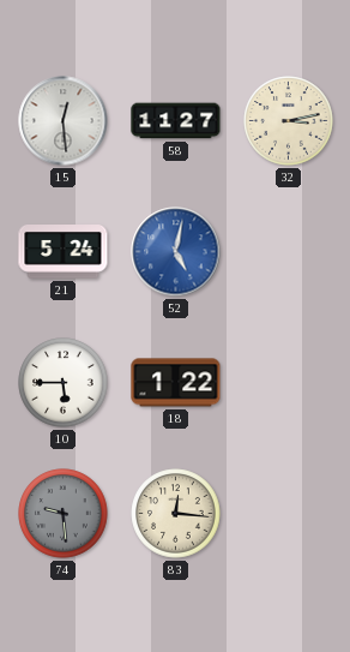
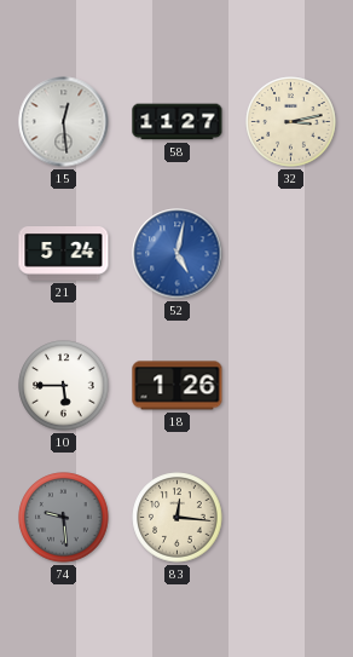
18: 1:22 -> 1:26
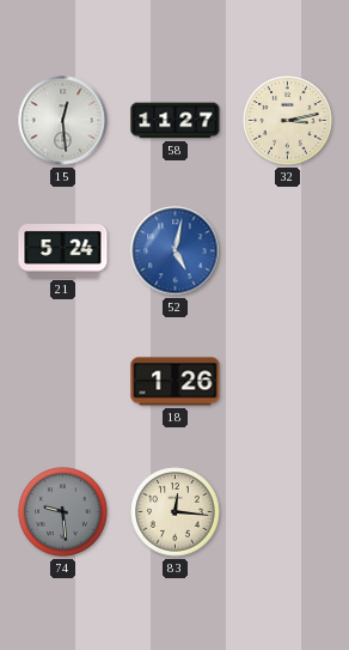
10: 5:45 -> none
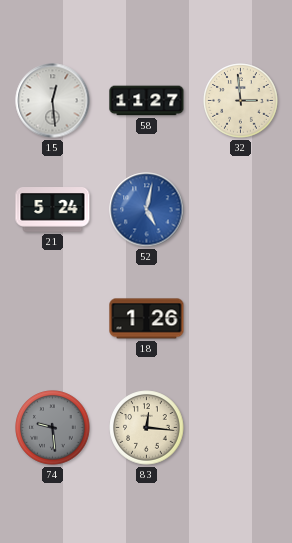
32: 3:13 -> 2:59
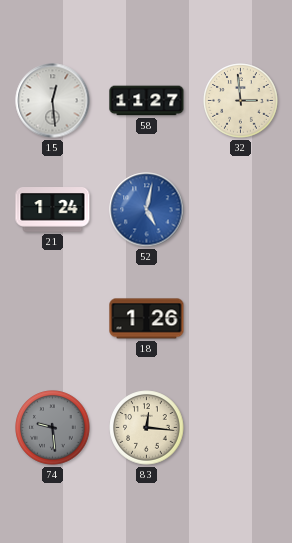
21: 5:24 -> 1:24
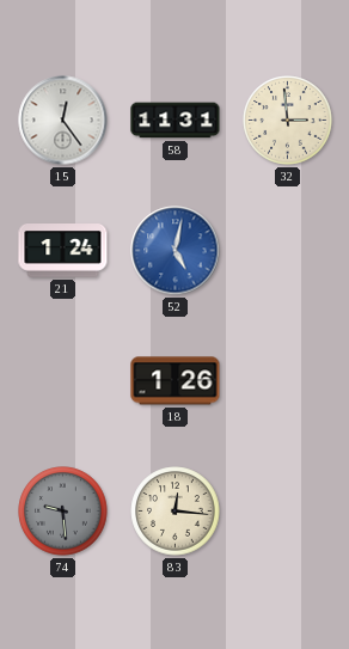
15: 12:29 -> 12:24
58: 11:27 -> 11:31
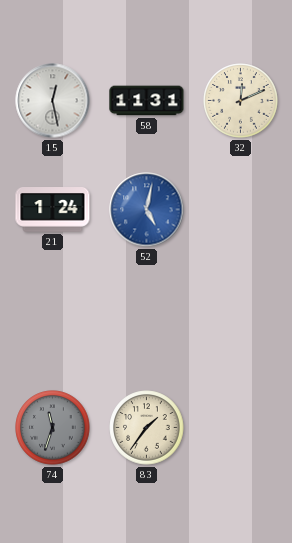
15: 12:24 -> 12:28
32: 2:59 -> 12:11
18: 1:26 -> none
74: 9:29 -> 11:33
83: 12:16 -> 1:36
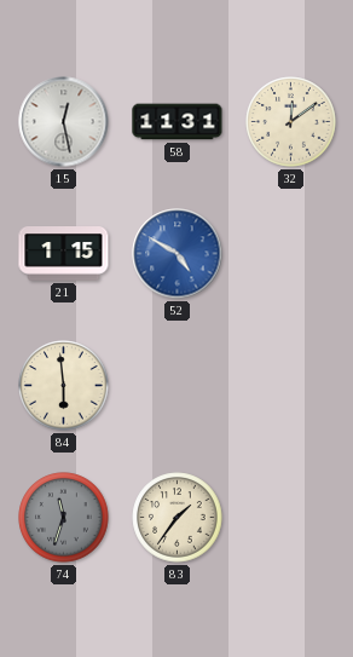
32: 12:11 -> 12:09
21: 1:24 -> 1:15
52: 5:02 -> 4:50
84: none -> 5:59
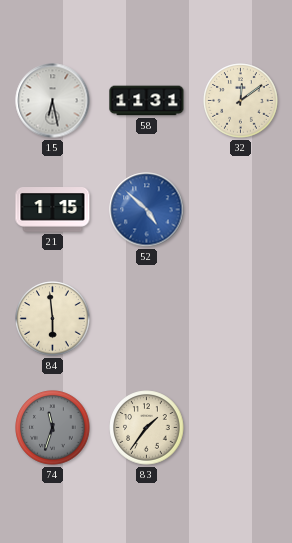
15: 12:28 -> 6:28
52: 4:50 -> 4:52
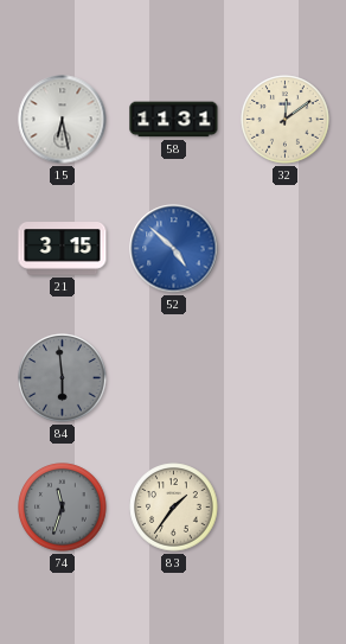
21: 1:15 -> 3:15
84 dial: cream -> grey
